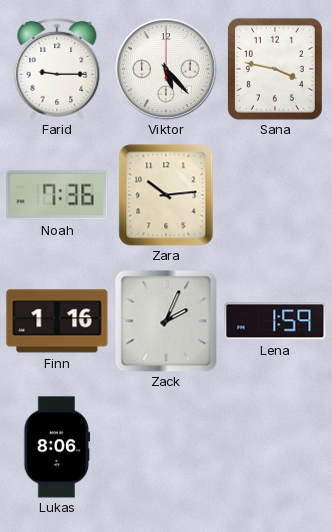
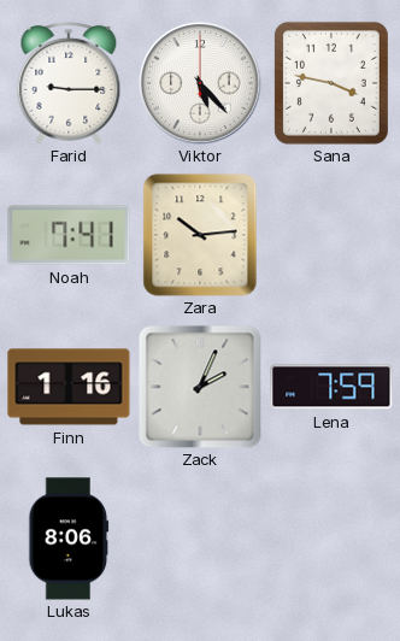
Noah: 7:36 -> 7:41
Lena: 1:59 -> 7:59
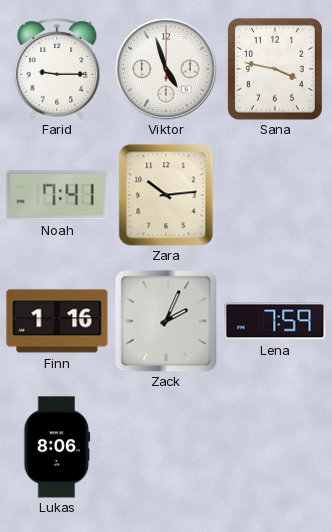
Viktor: 5:23 -> 4:57
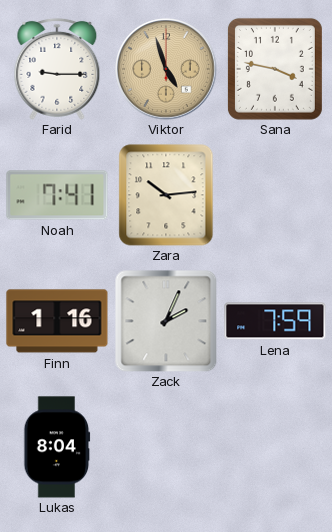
Viktor dial: white -> champagne
Lukas: 8:06 -> 8:04
